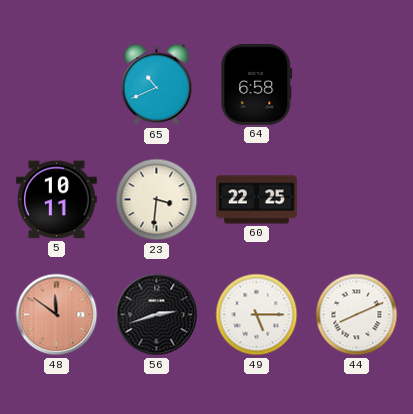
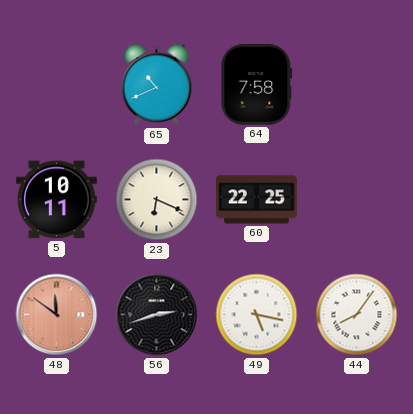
64: 6:58 -> 7:58
23: 3:31 -> 6:19
49: 5:15 -> 5:17
44: 8:11 -> 8:06
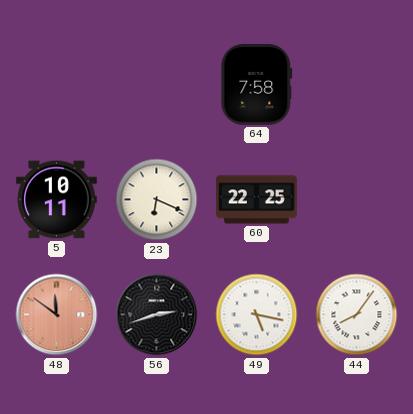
65: 10:41 -> none
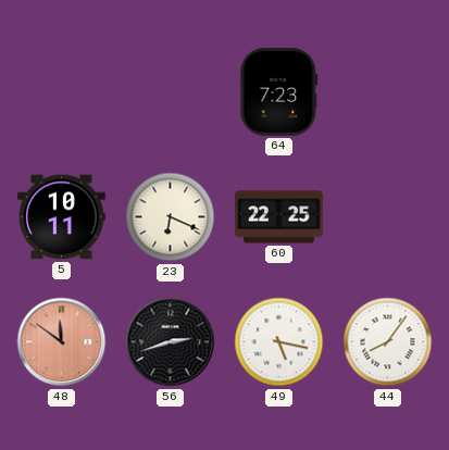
64: 7:58 -> 7:23
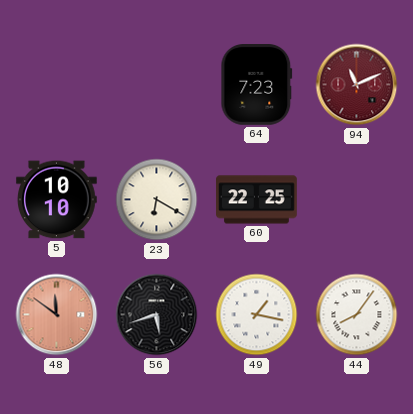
94: none -> 11:11
5: 10:11 -> 10:10
23: 6:19 -> 6:20
56: 2:42 -> 5:42
49: 5:17 -> 1:17
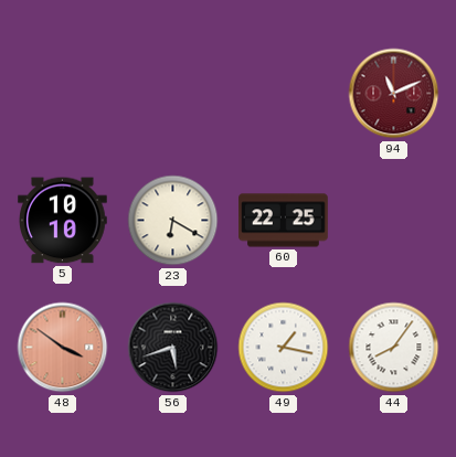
64: 7:23 -> none
48: 11:51 -> 3:51
